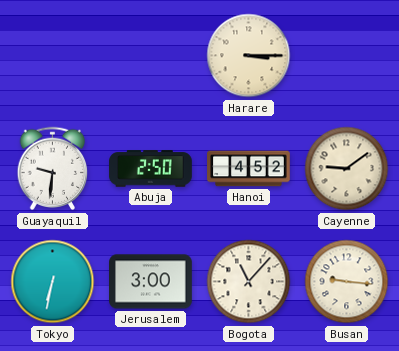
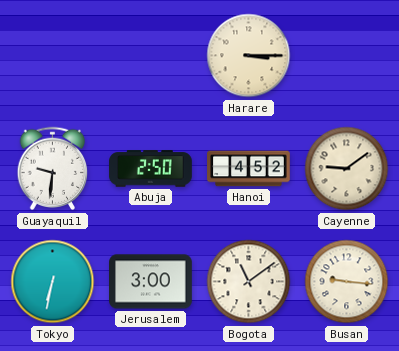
Bogota: 11:07 -> 11:09
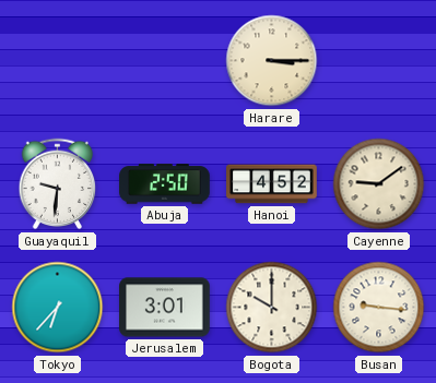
Tokyo: 6:32 -> 6:37
Jerusalem: 3:00 -> 3:01
Bogota: 11:09 -> 10:00
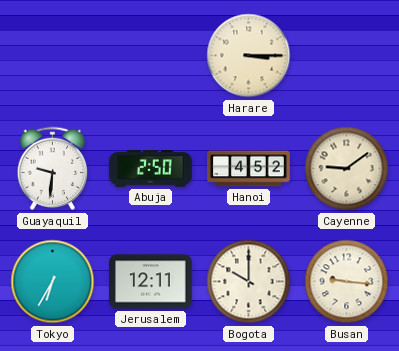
Tokyo: 6:37 -> 6:35
Jerusalem: 3:01 -> 12:11
